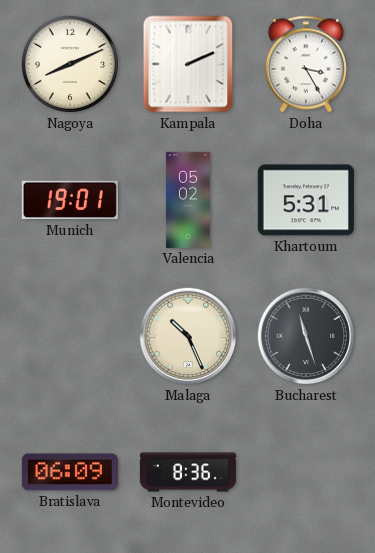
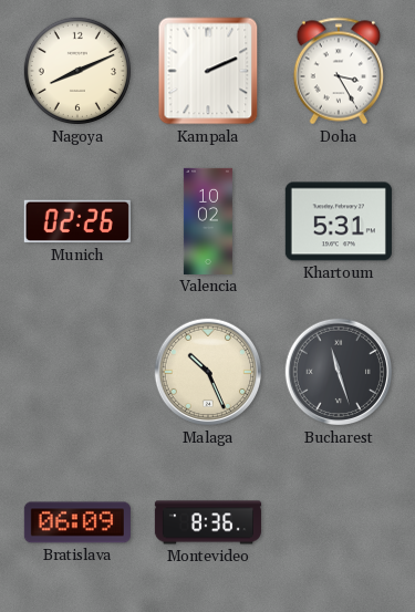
Munich: 19:01 -> 02:26
Valencia: 05:02 -> 10:02
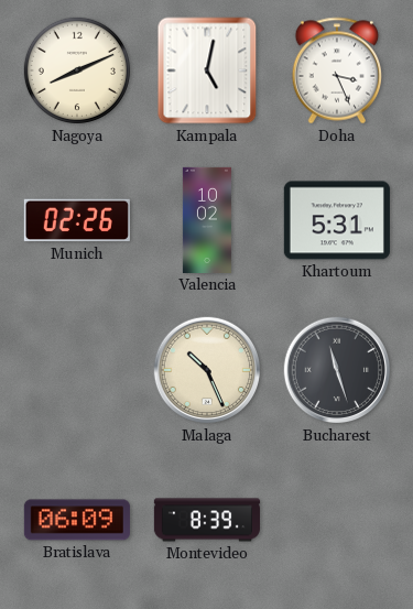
Kampala: 2:11 -> 5:02
Doha: 3:25 -> 3:26
Montevideo: 8:36 -> 8:39
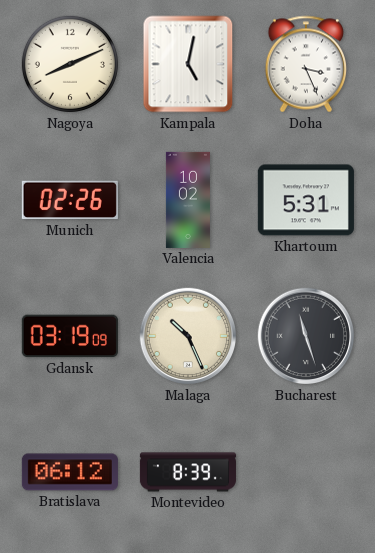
Gdansk: none -> 03:19
Bratislava: 06:09 -> 06:12
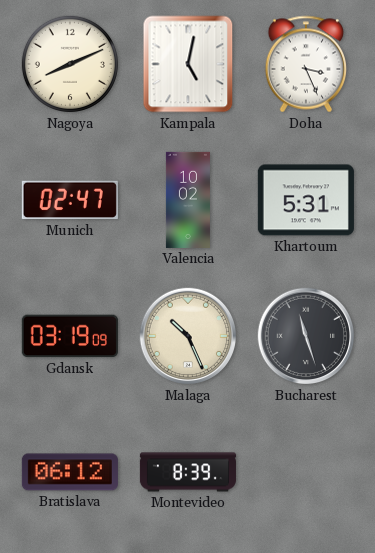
Munich: 02:26 -> 02:47
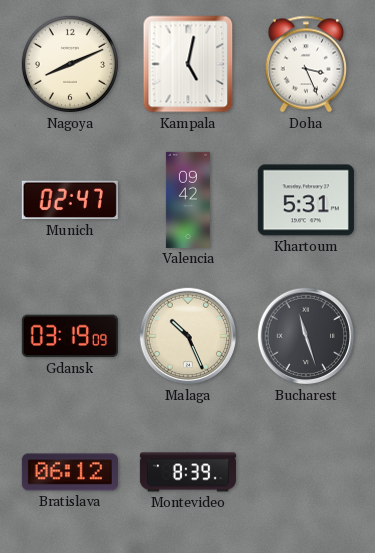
Valencia: 10:02 -> 09:42
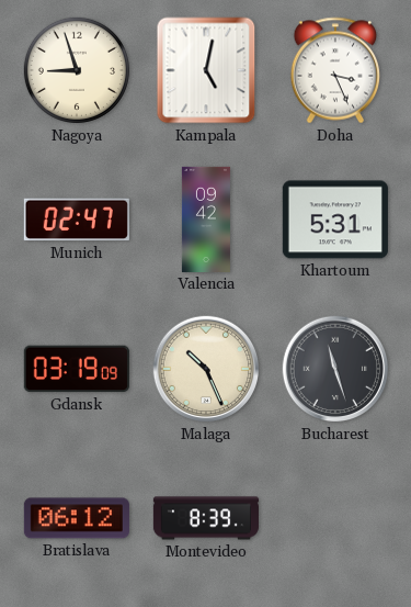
Nagoya: 8:11 -> 8:57
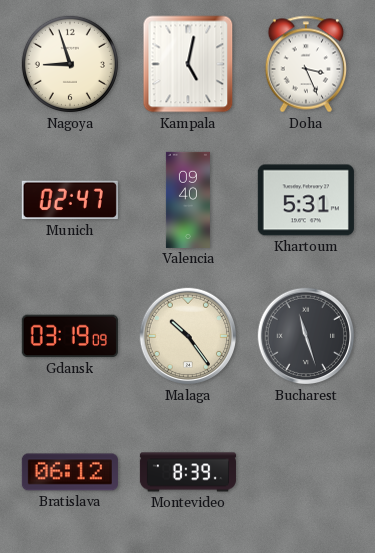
Valencia: 09:42 -> 09:40
Malaga: 10:26 -> 10:24
